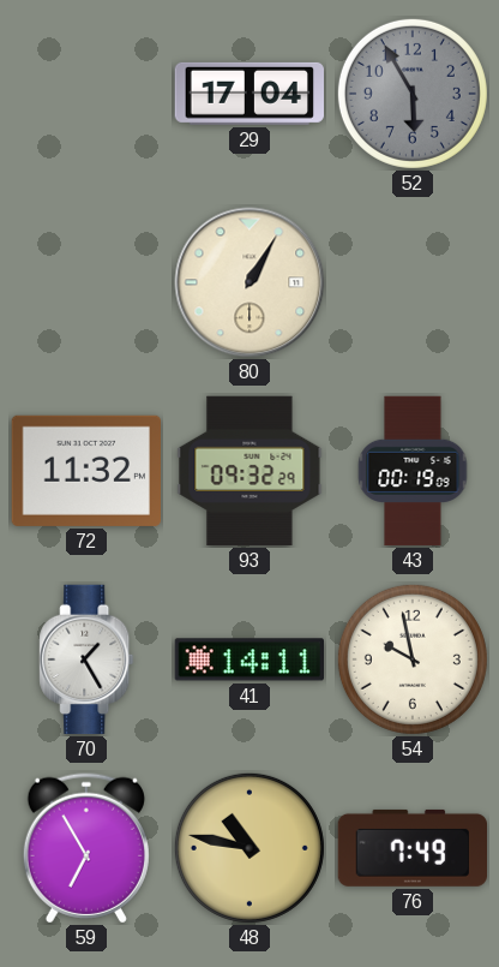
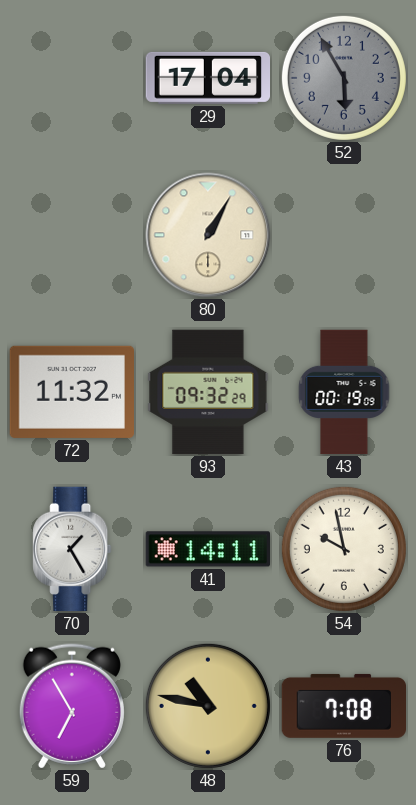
76: 7:49 -> 7:08
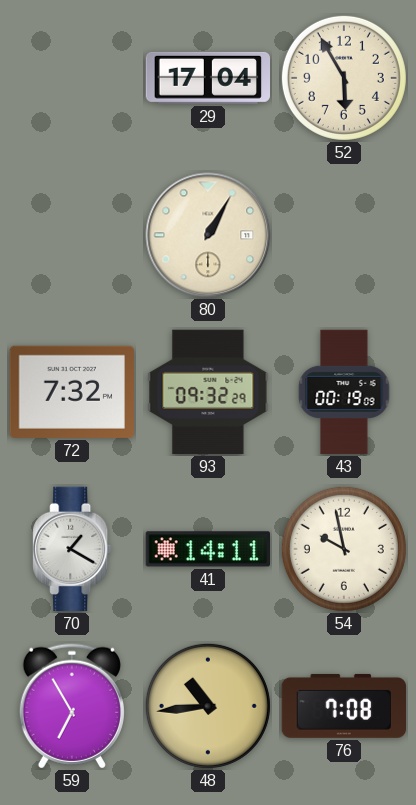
52 dial: grey -> cream
72: 11:32 -> 7:32
70: 1:25 -> 1:20
48: 10:47 -> 10:44
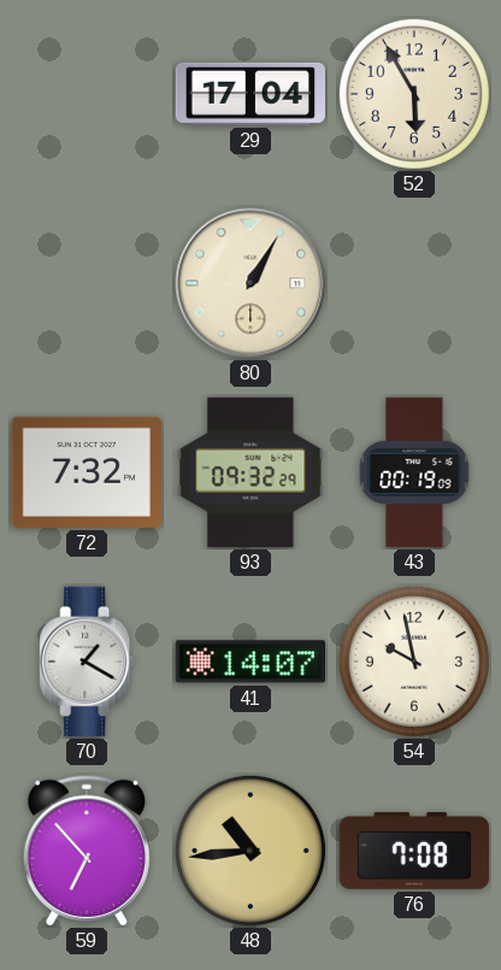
41: 14:11 -> 14:07
59: 6:55 -> 6:53
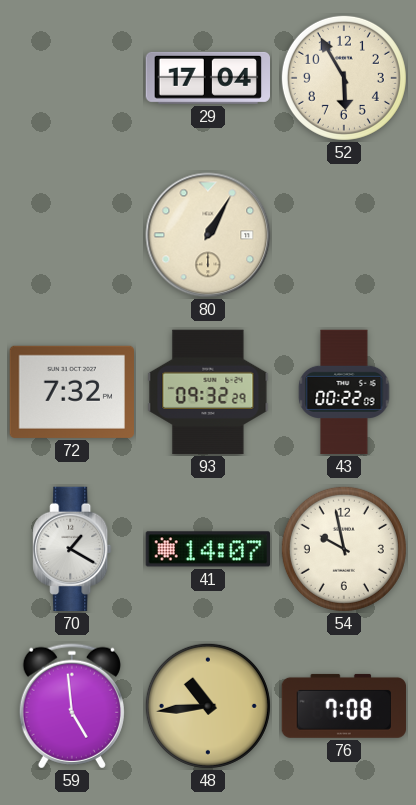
43: 00:19 -> 00:22
59: 6:53 -> 4:59
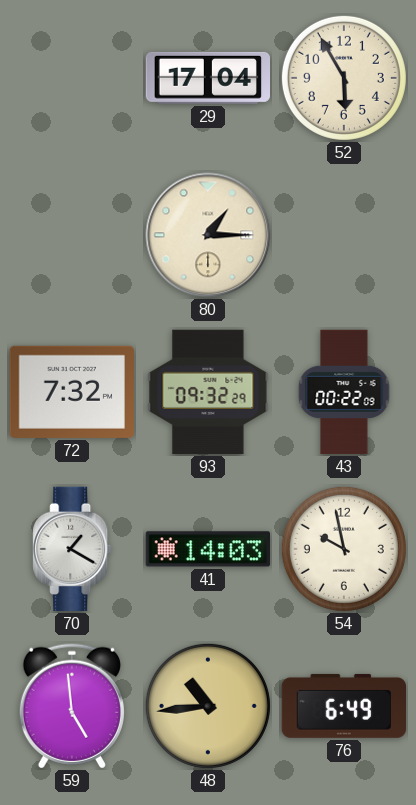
80: 1:05 -> 1:15
41: 14:07 -> 14:03
76: 7:08 -> 6:49
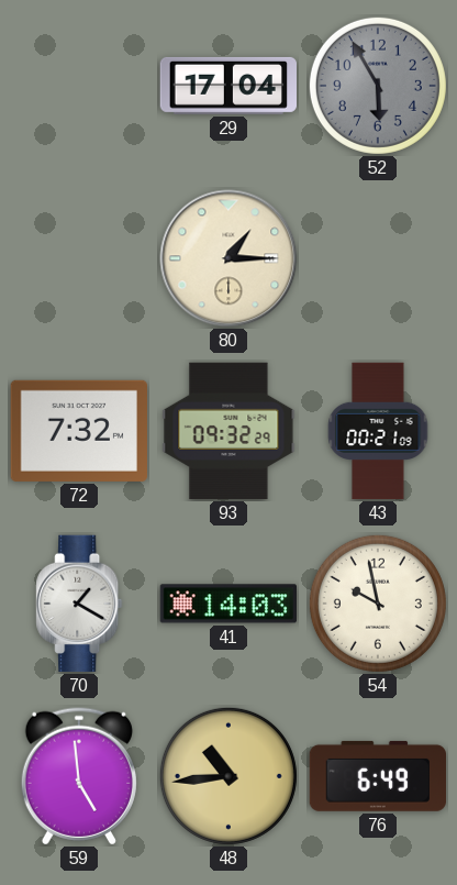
52 dial: cream -> grey
43: 00:22 -> 00:21
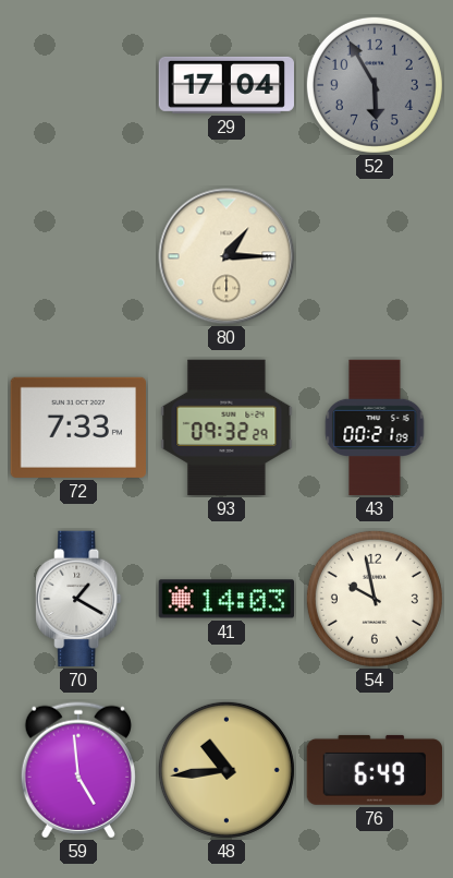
72: 7:32 -> 7:33
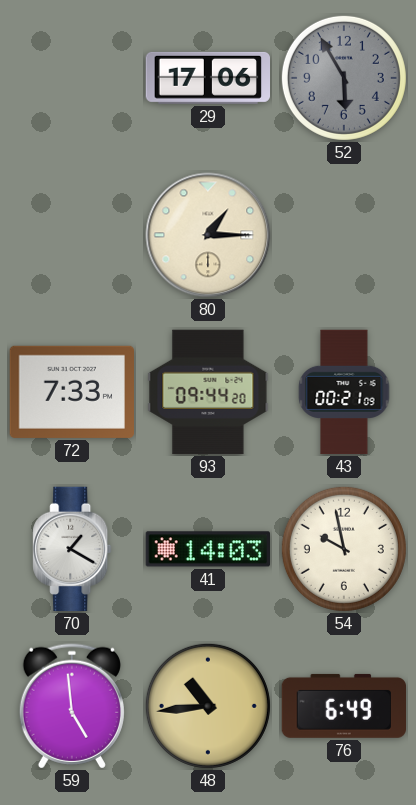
29: 17:04 -> 17:06
93: 09:32 -> 09:44
